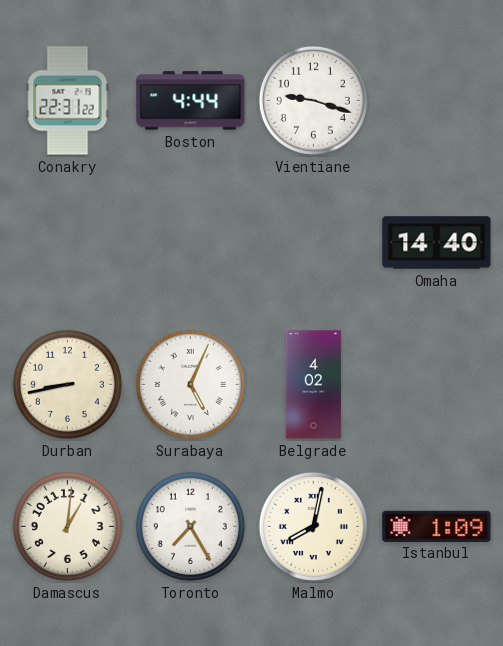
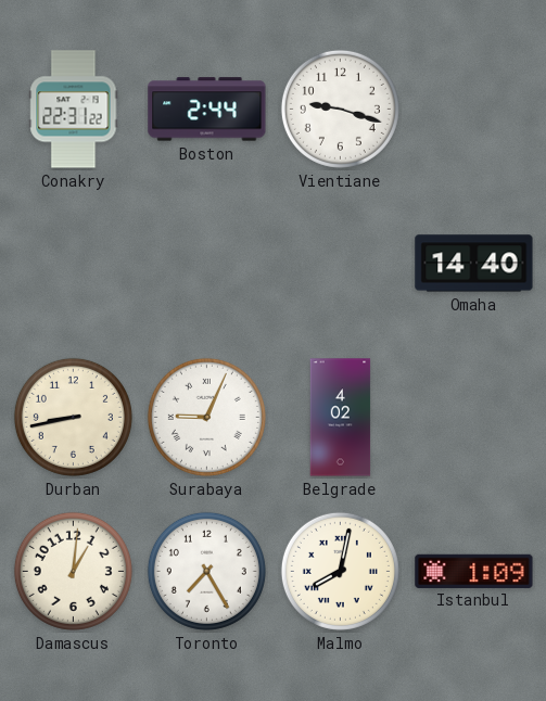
Boston: 4:44 -> 2:44
Surabaya: 5:04 -> 9:04
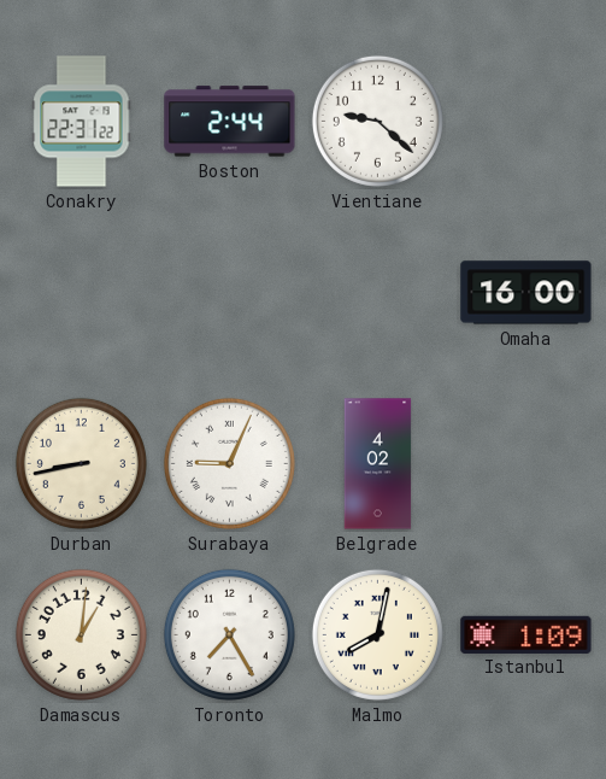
Vientiane: 9:18 -> 9:22
Omaha: 14:40 -> 16:00
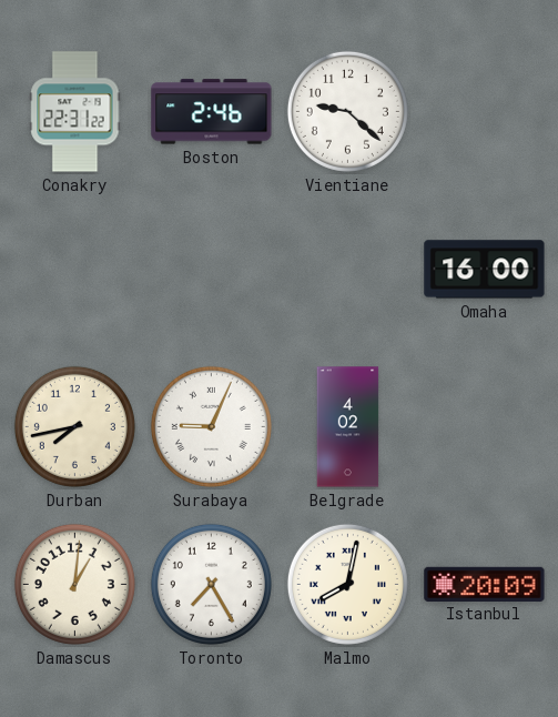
Boston: 2:44 -> 2:46
Durban: 8:43 -> 7:43
Istanbul: 1:09 -> 20:09
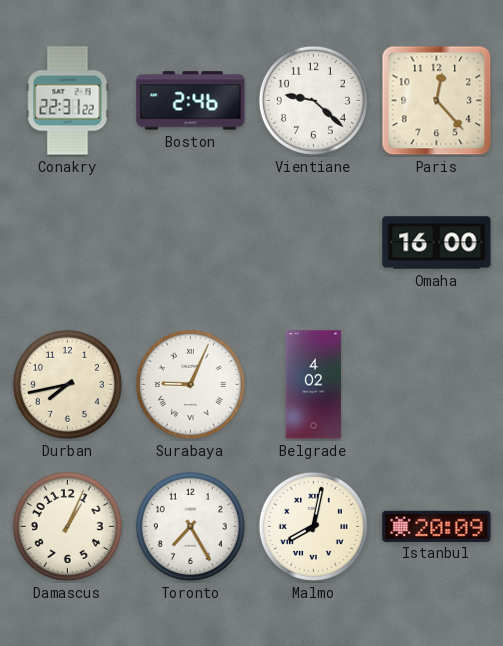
Paris: none -> 12:23
Damascus: 1:01 -> 1:04
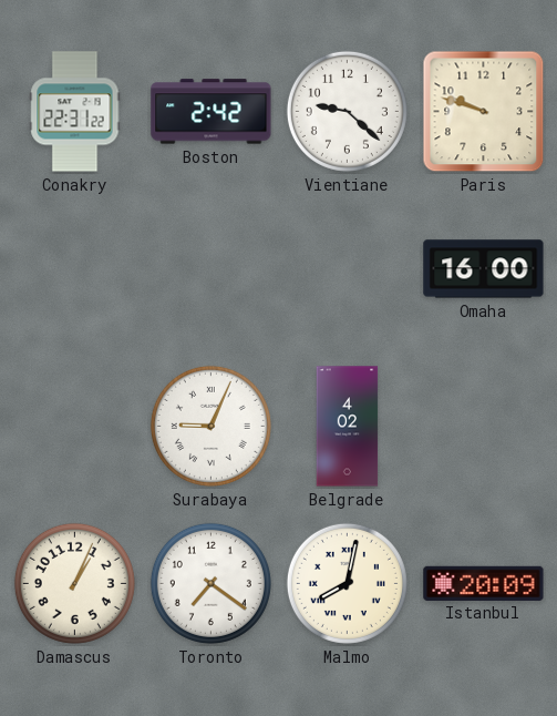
Boston: 2:46 -> 2:42
Paris: 12:23 -> 9:48
Durban: 7:43 -> none
Toronto: 7:25 -> 7:21
